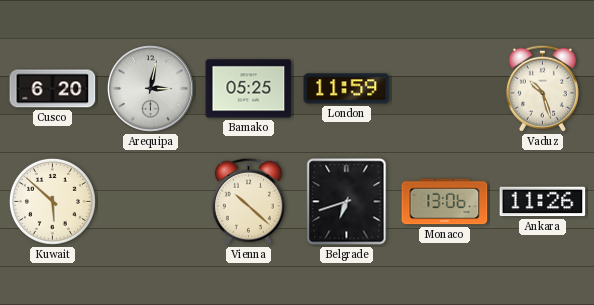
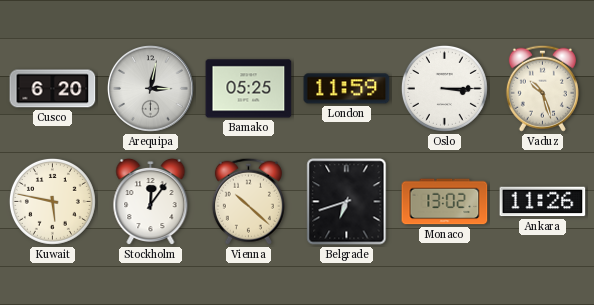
Oslo: none -> 3:15
Kuwait: 5:52 -> 5:47
Stockholm: none -> 12:06
Monaco: 13:06 -> 13:02
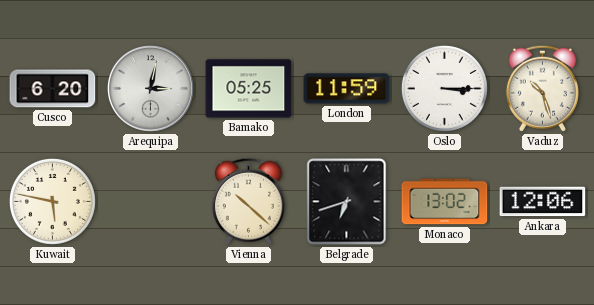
Stockholm: 12:06 -> none
Ankara: 11:26 -> 12:06
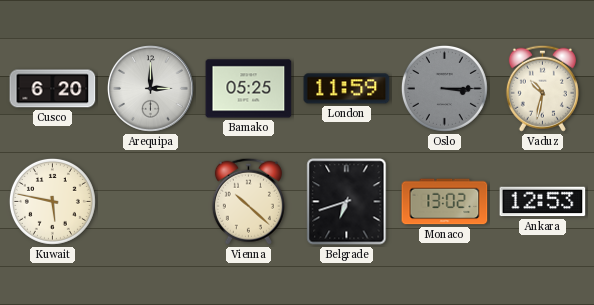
Arequipa: 3:02 -> 3:00
Oslo dial: white -> grey
Vaduz: 10:27 -> 10:32
Ankara: 12:06 -> 12:53
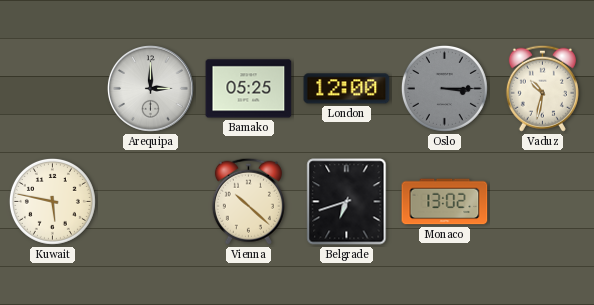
Cusco: 6:20 -> none
London: 11:59 -> 12:00
Ankara: 12:53 -> none
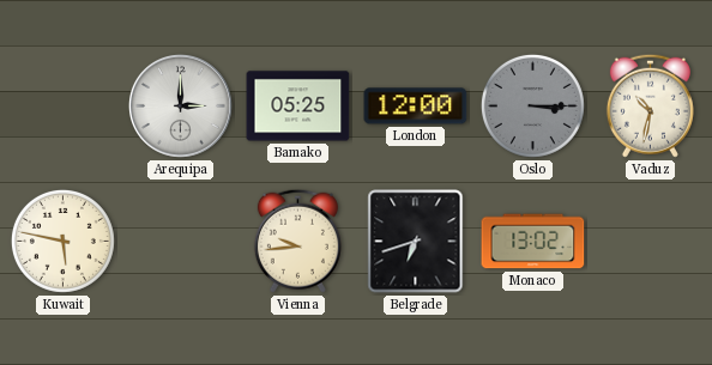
Vienna: 10:22 -> 9:44
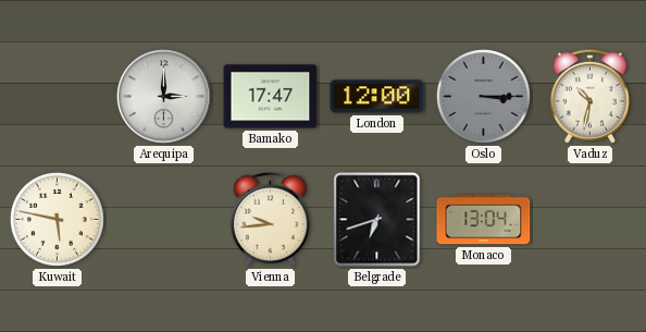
Bamako: 05:25 -> 17:47
Monaco: 13:02 -> 13:04
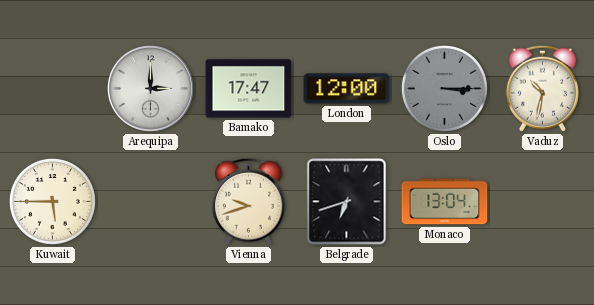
Kuwait: 5:47 -> 5:45
Vienna: 9:44 -> 9:42
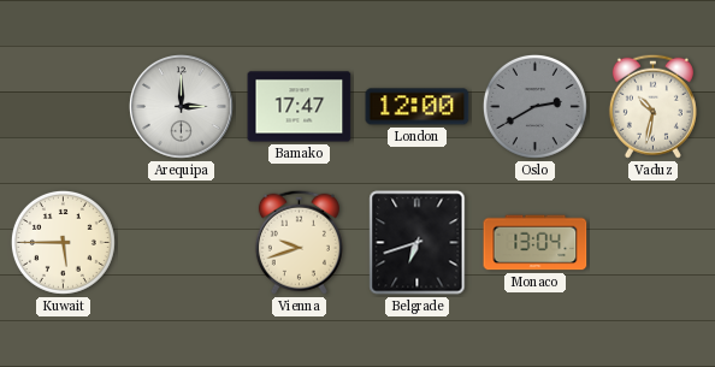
Oslo: 3:15 -> 2:40
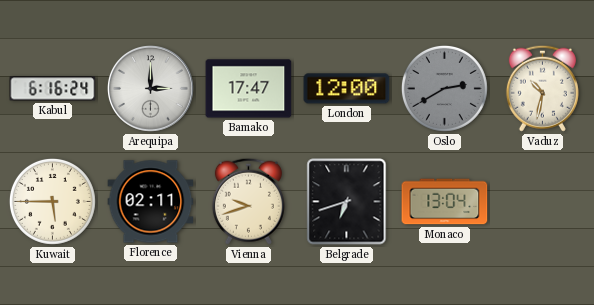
Kabul: none -> 6:16
Florence: none -> 02:11
